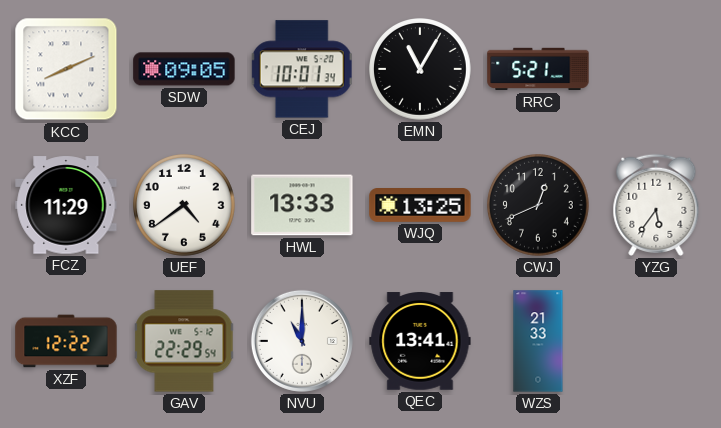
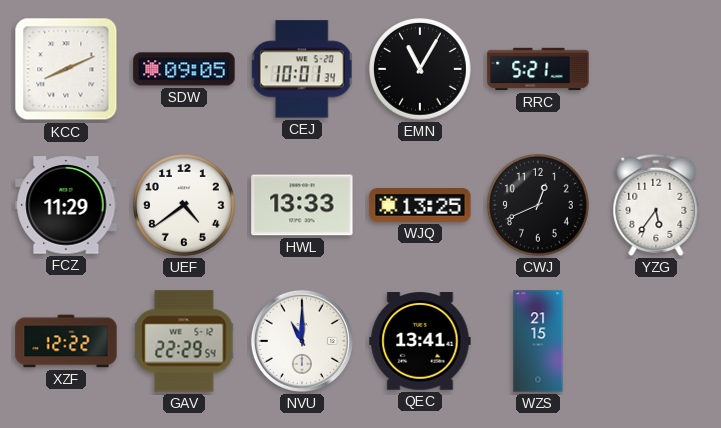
WZS: 21:33 -> 21:15
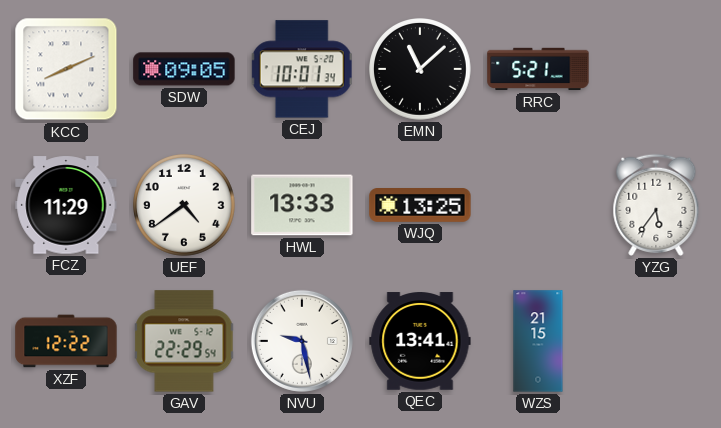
EMN: 11:05 -> 11:08
CWJ: 12:41 -> none
NVU: 11:00 -> 9:28
